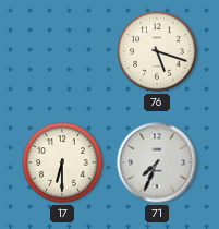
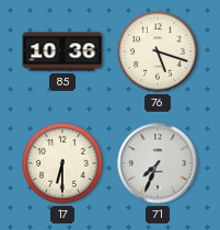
85: none -> 10:36
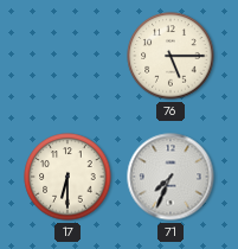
85: 10:36 -> none
76: 5:18 -> 5:15
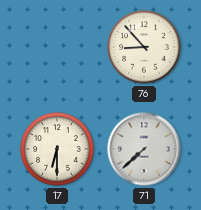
76: 5:15 -> 8:53
71: 7:34 -> 7:38
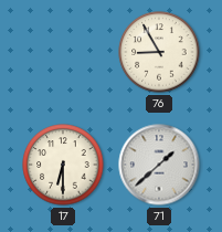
76: 8:53 -> 8:55
71: 7:38 -> 1:38
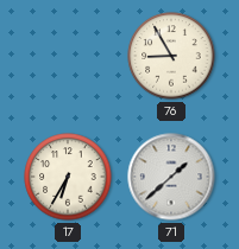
17: 6:30 -> 6:35
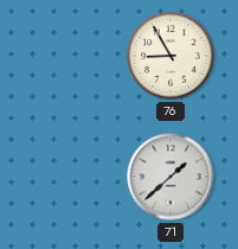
17: 6:35 -> none
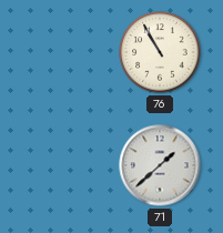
76: 8:55 -> 10:55
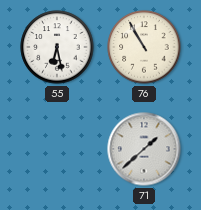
55: none -> 6:28
